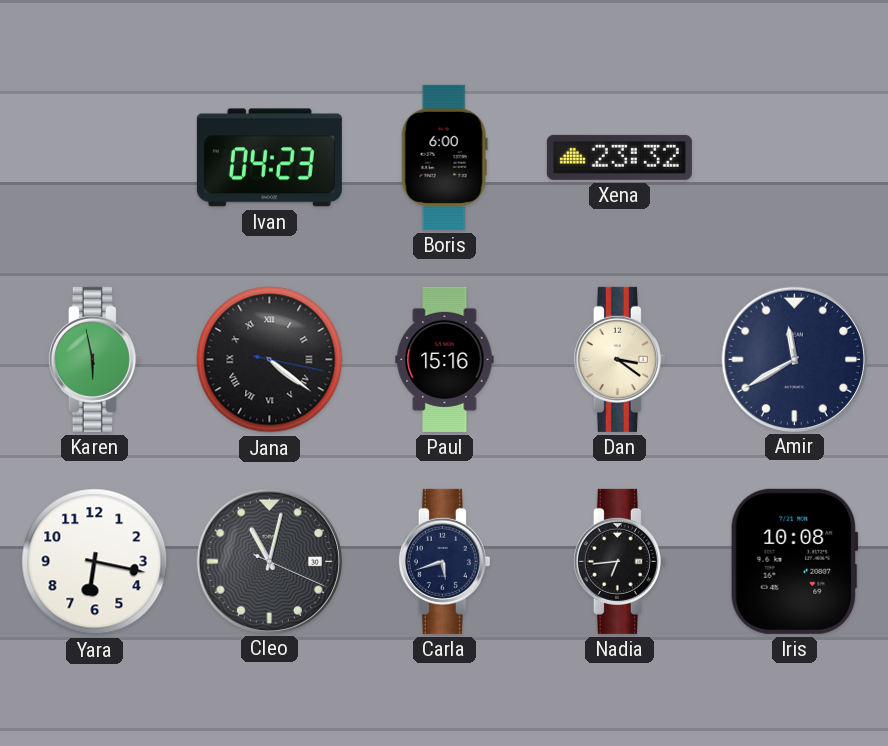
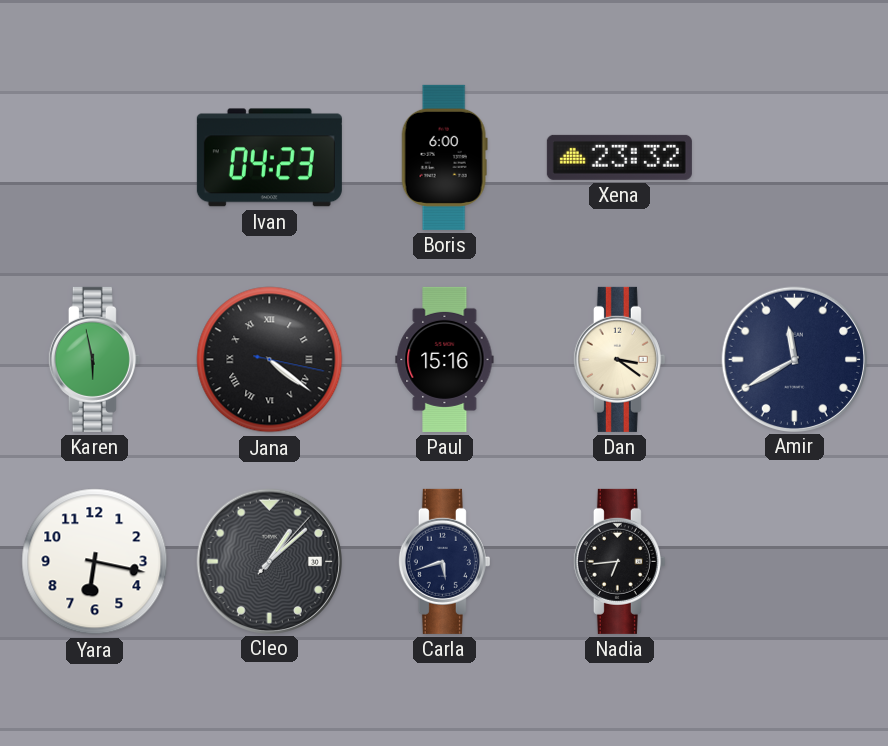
Cleo: 11:02 -> 1:08
Iris: 10:08 -> none
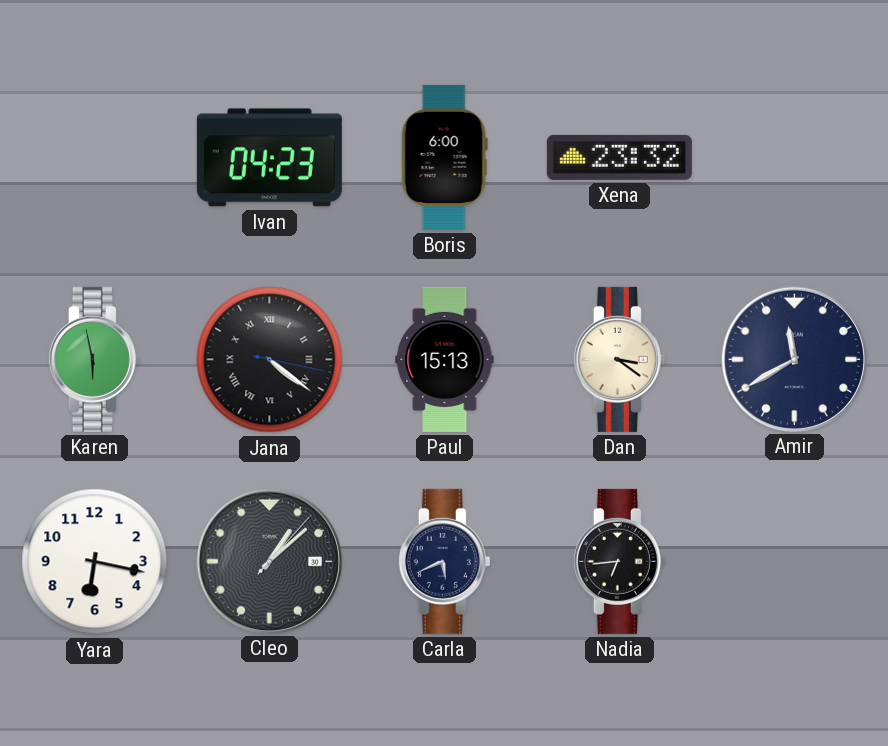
Paul: 15:16 -> 15:13
Carla: 5:42 -> 5:41
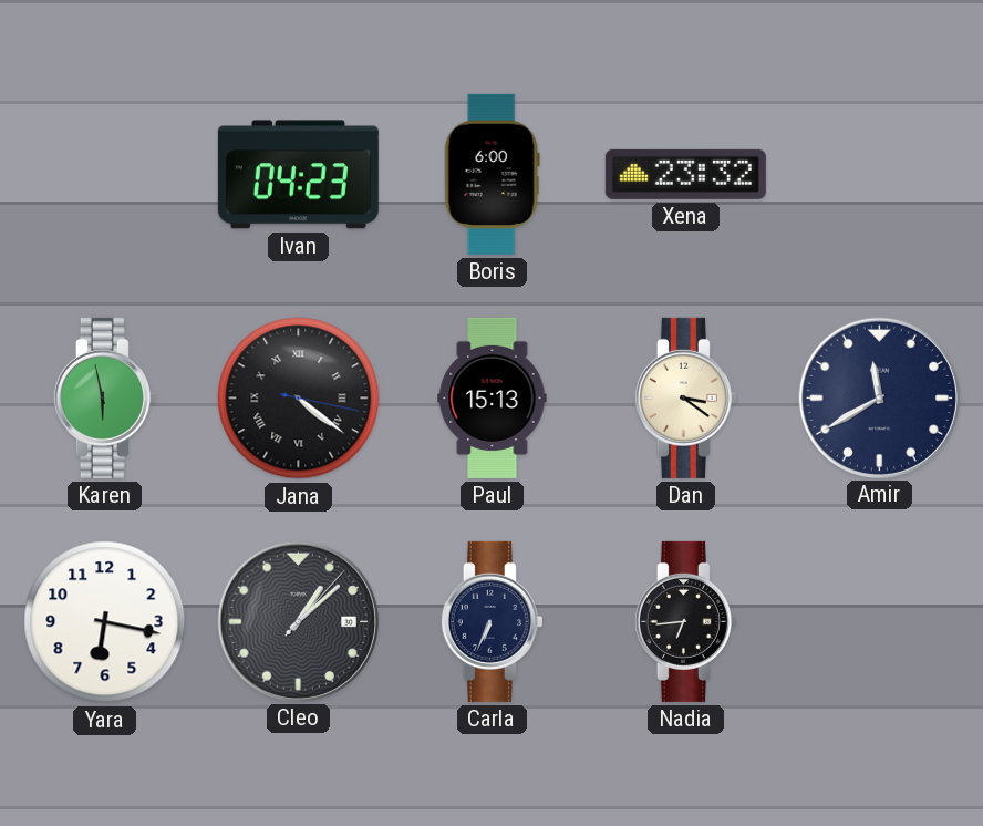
Carla: 5:41 -> 6:34
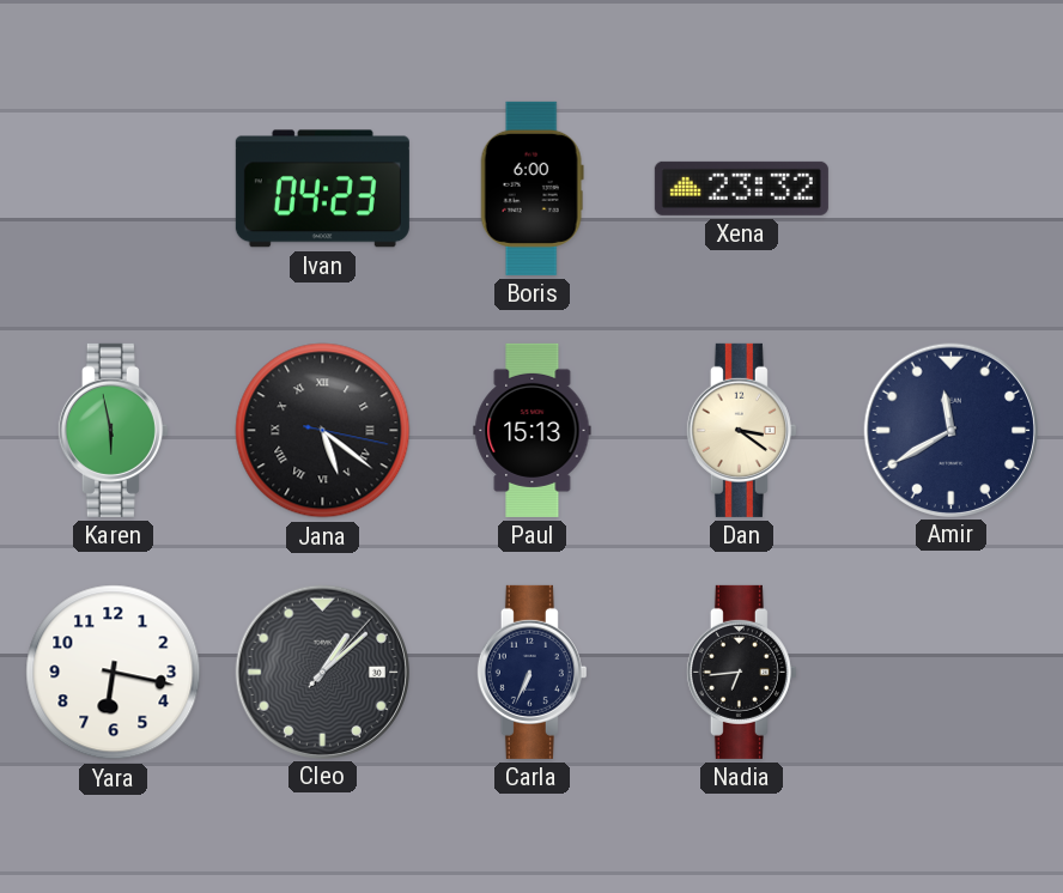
Jana: 4:21 -> 5:21
